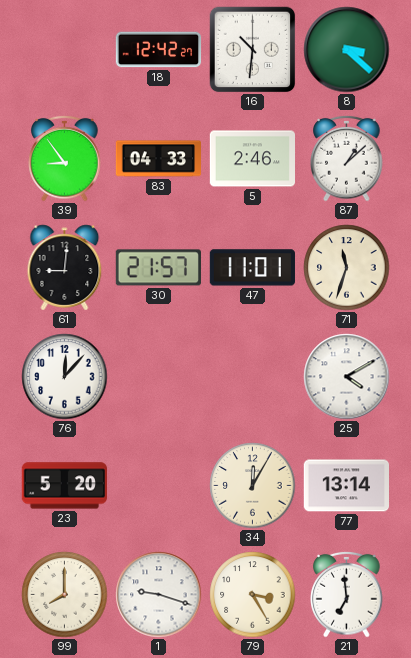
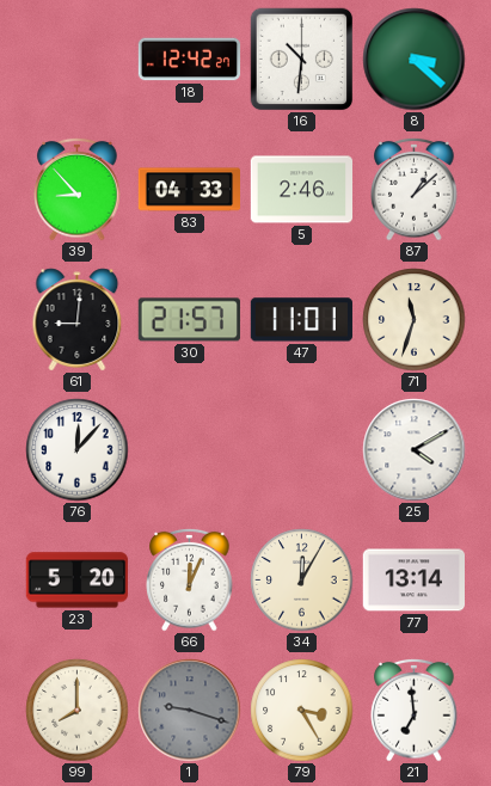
39: 8:54 -> 8:53
66: none -> 12:04
1 dial: white -> grey
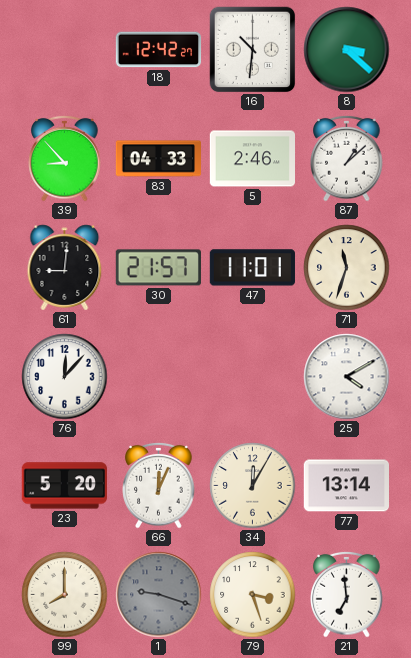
79: 3:25 -> 3:27
